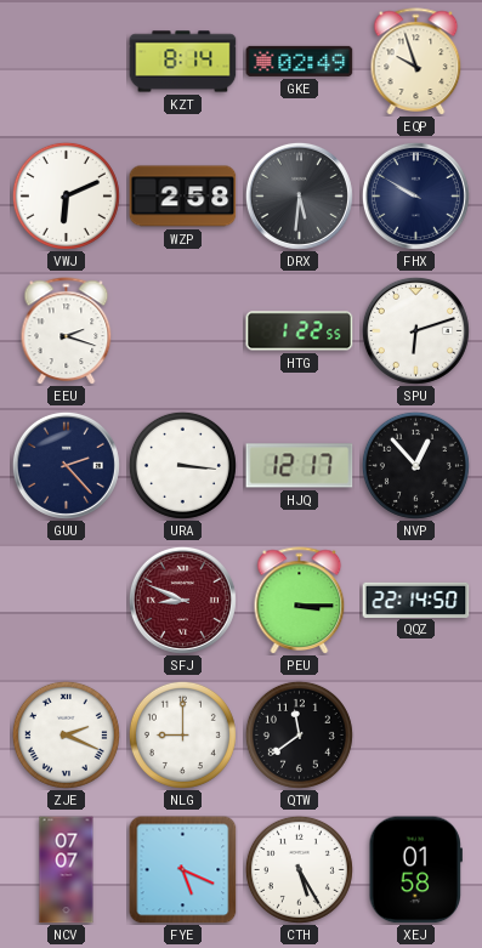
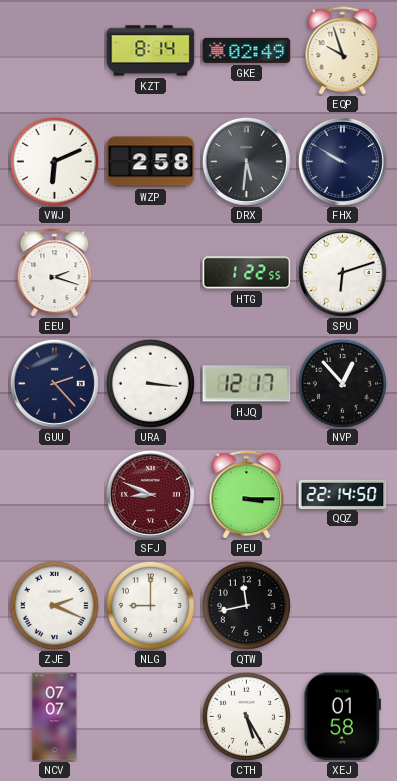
QTW: 11:39 -> 11:43
FYE: 5:19 -> none
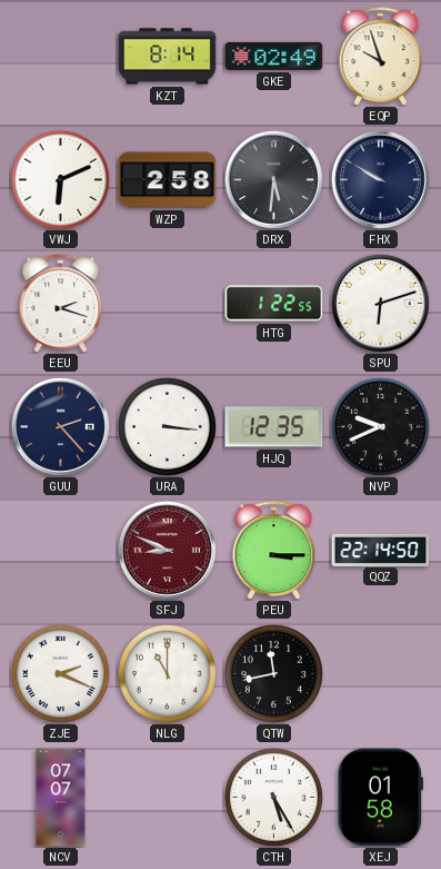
HJQ: 12:17 -> 12:35
NVP: 12:53 -> 9:41
NLG: 9:00 -> 11:00
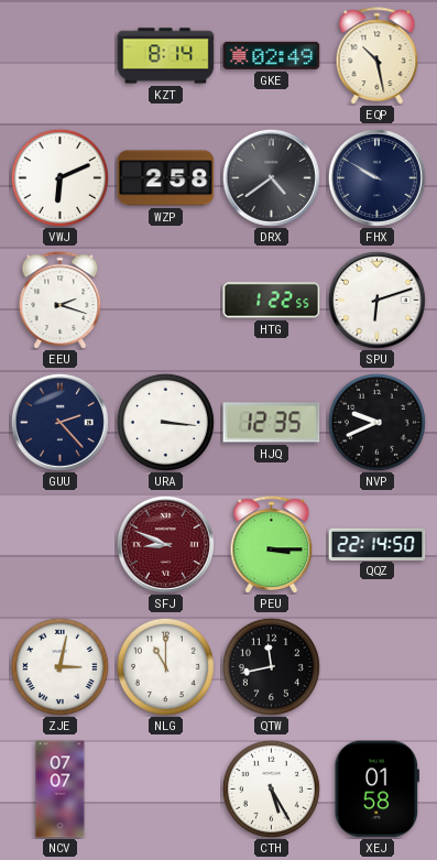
EQP: 9:57 -> 10:28
DRX: 5:31 -> 4:39
ZJE: 2:19 -> 3:02
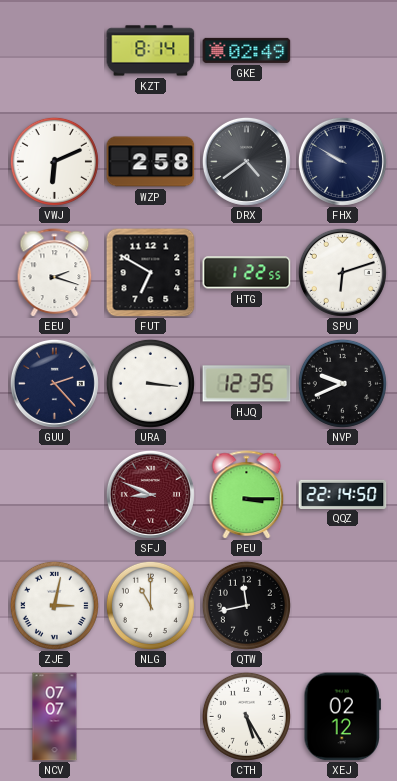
EQP: 10:28 -> none
FUT: none -> 6:50
XEJ: 01:58 -> 02:12
